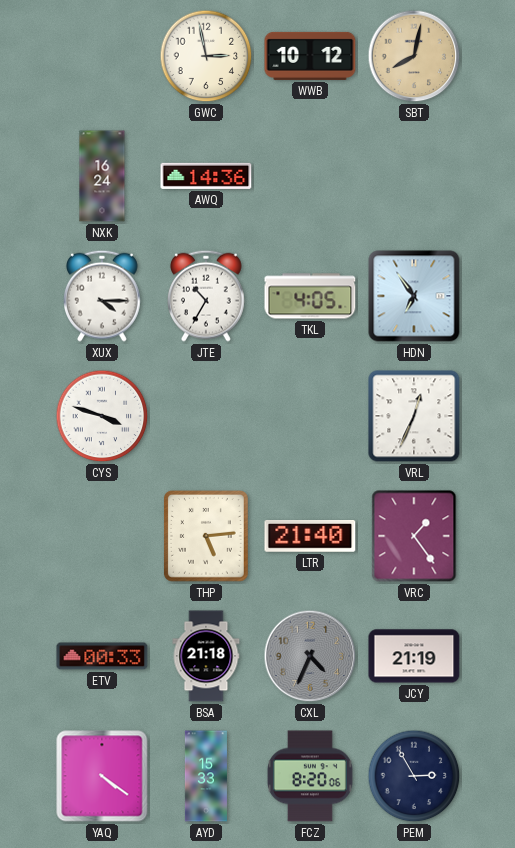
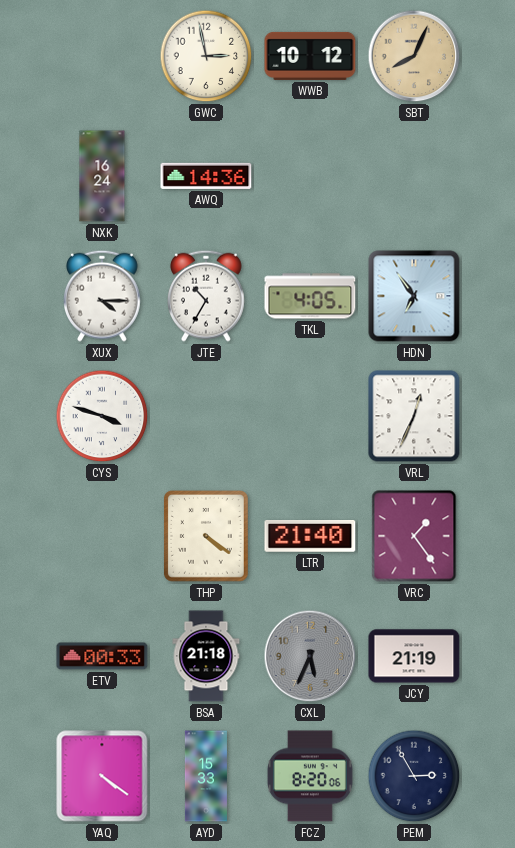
SBT: 8:02 -> 8:04
THP: 5:14 -> 4:21
CXL: 4:34 -> 5:34
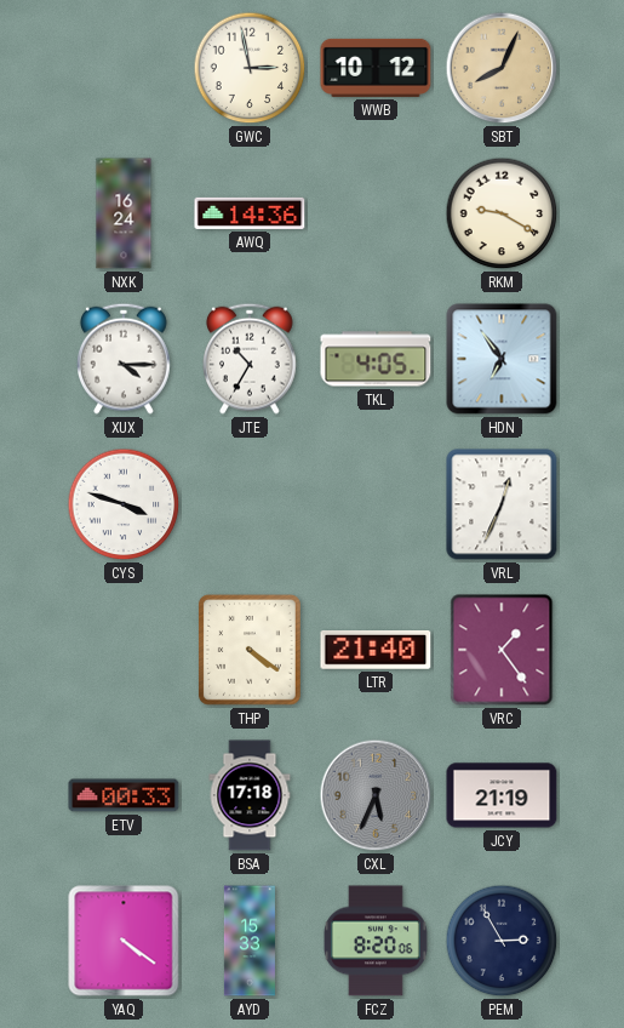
RKM: none -> 9:20
BSA: 21:18 -> 17:18
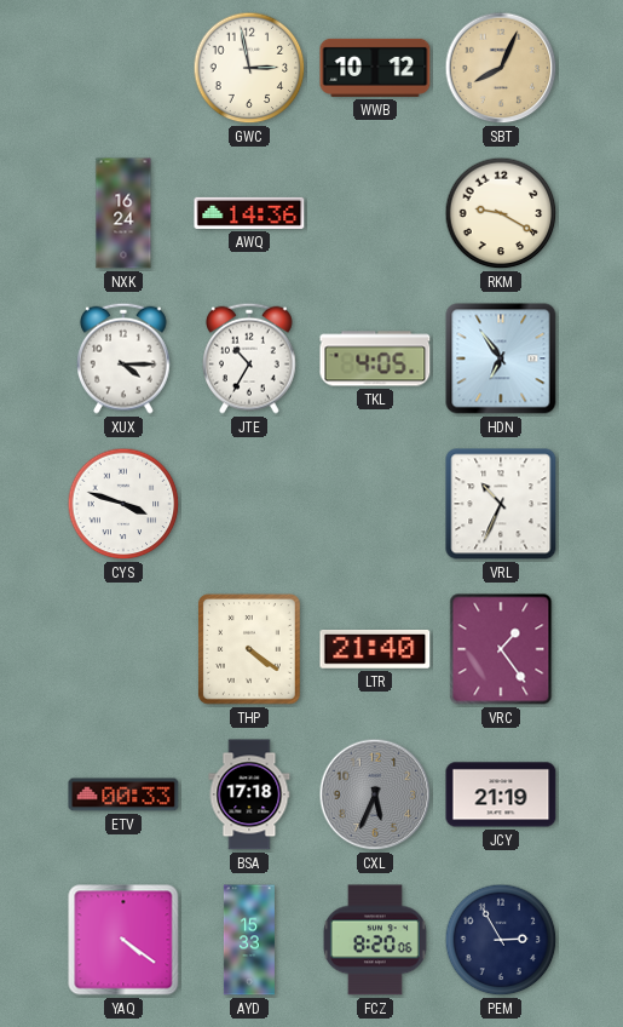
VRL: 12:34 -> 10:34
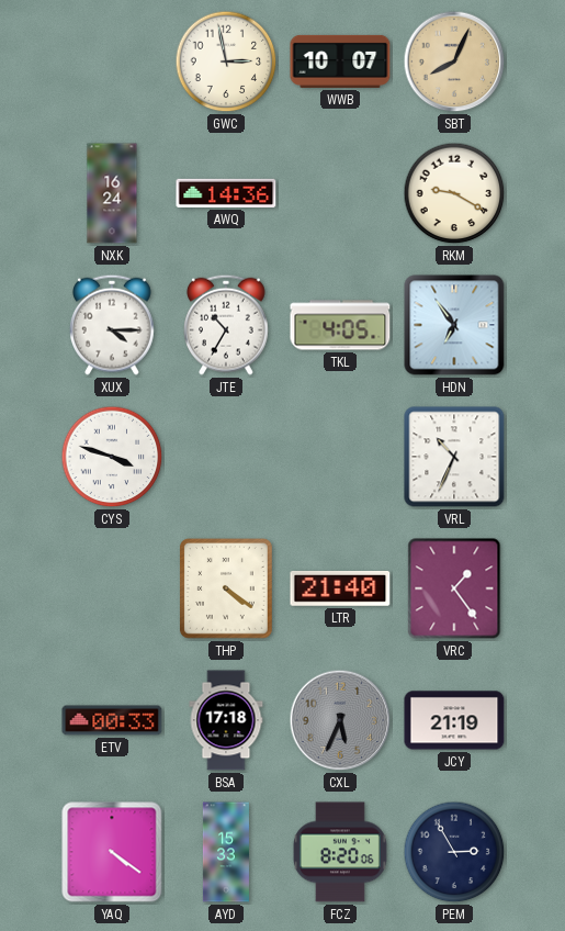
WWB: 10:12 -> 10:07
